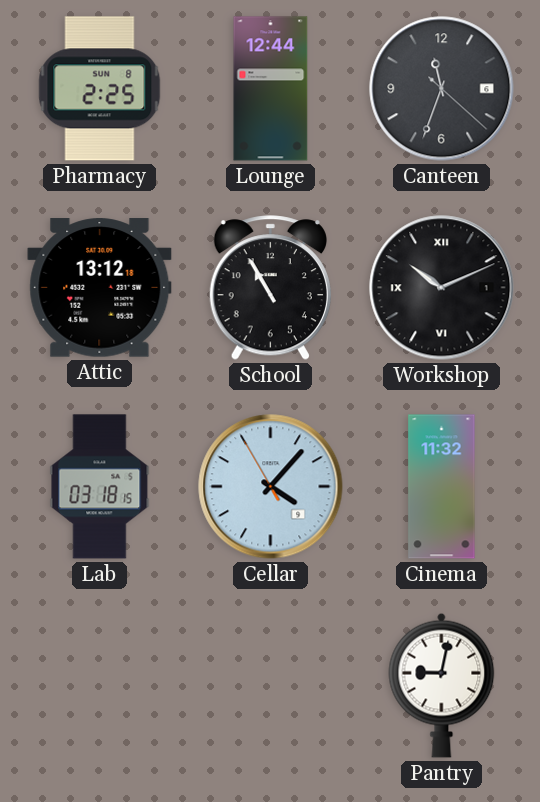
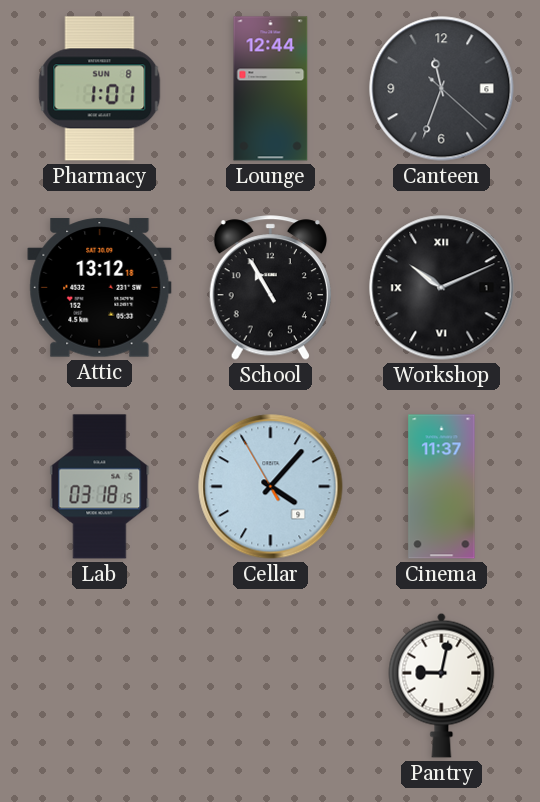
Pharmacy: 2:25 -> 1:01
Cinema: 11:32 -> 11:37
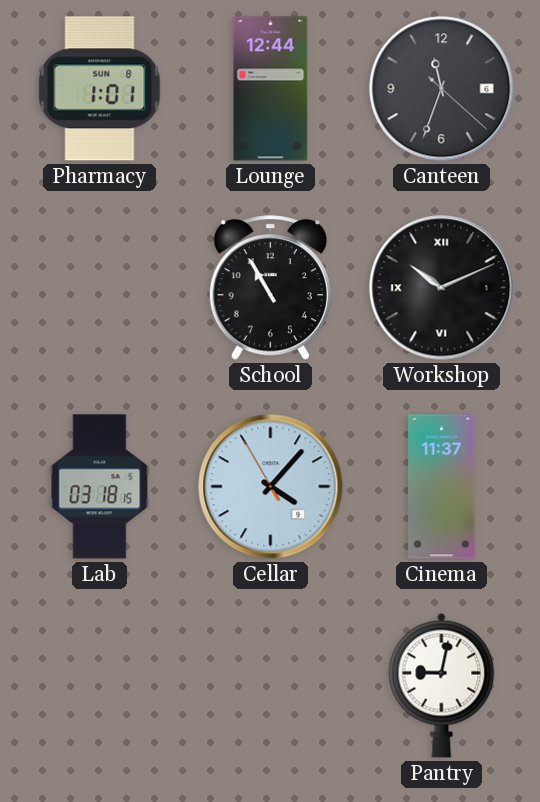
Attic: 13:12 -> none
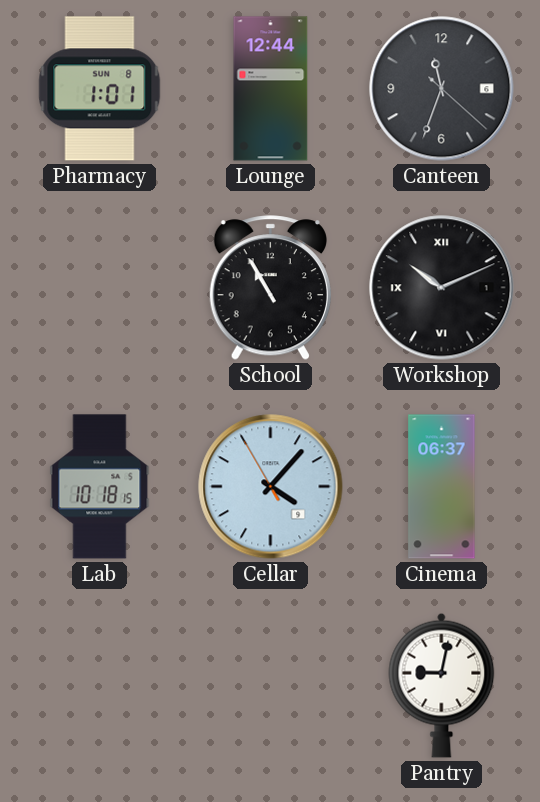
Lab: 03:18 -> 10:18
Cinema: 11:37 -> 06:37
